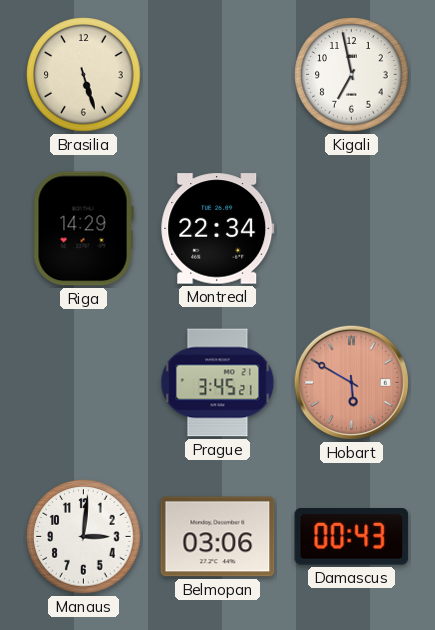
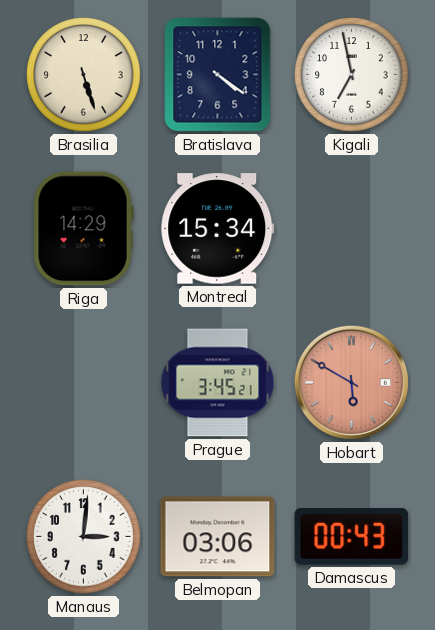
Bratislava: none -> 4:21
Montreal: 22:34 -> 15:34
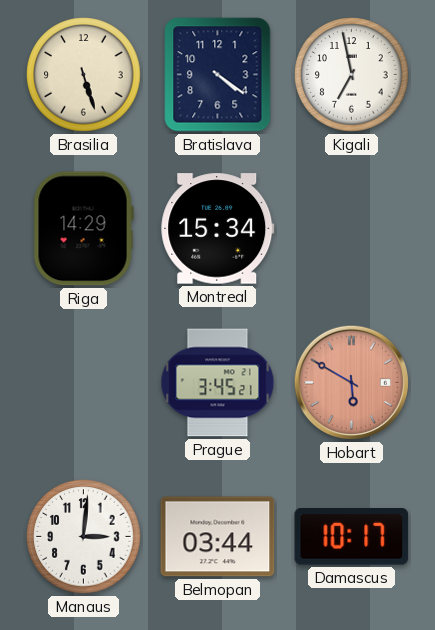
Belmopan: 03:06 -> 03:44
Damascus: 00:43 -> 10:17
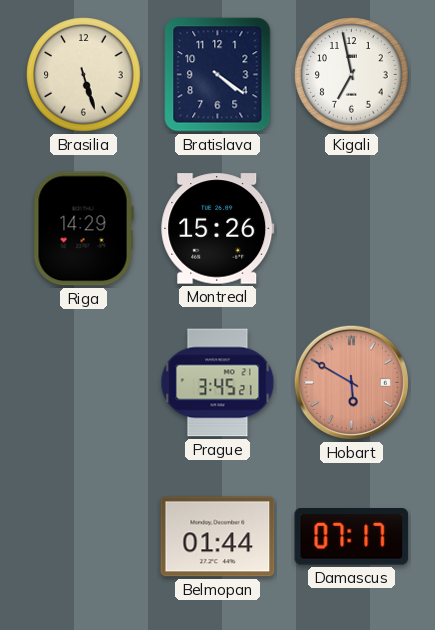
Montreal: 15:34 -> 15:26
Manaus: 3:01 -> none
Belmopan: 03:44 -> 01:44
Damascus: 10:17 -> 07:17
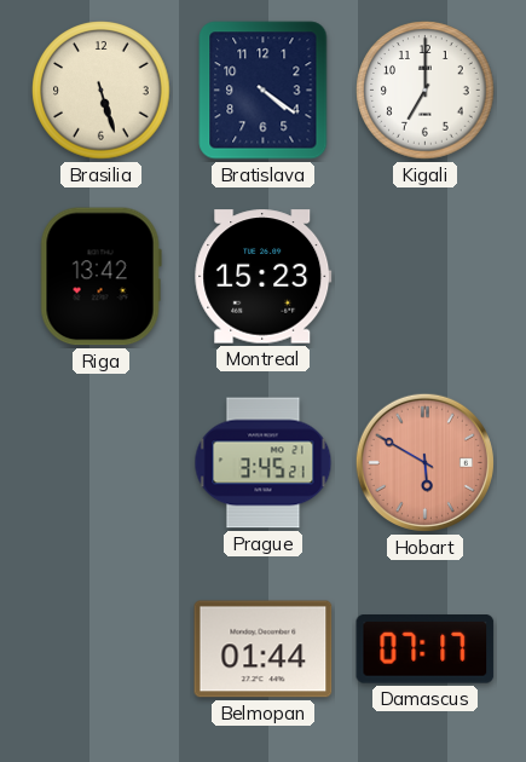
Kigali: 6:58 -> 7:00
Riga: 14:29 -> 13:42
Montreal: 15:26 -> 15:23
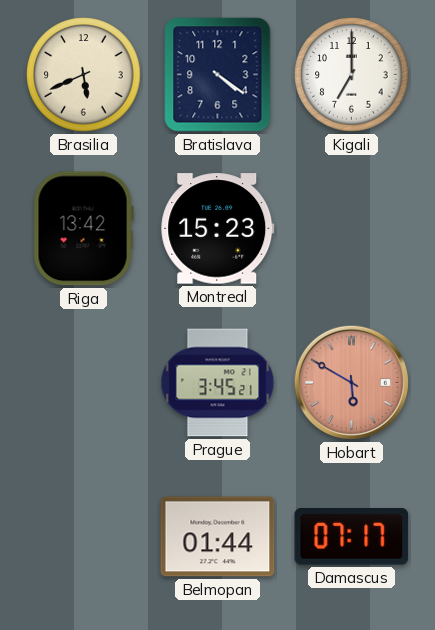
Brasilia: 5:27 -> 5:41
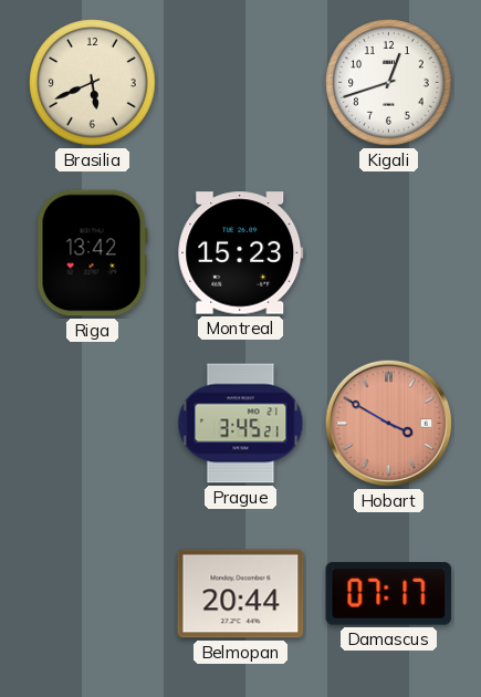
Bratislava: 4:21 -> none
Kigali: 7:00 -> 12:42
Hobart: 5:50 -> 3:50
Belmopan: 01:44 -> 20:44
